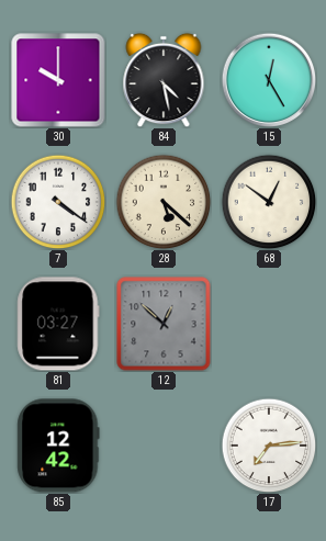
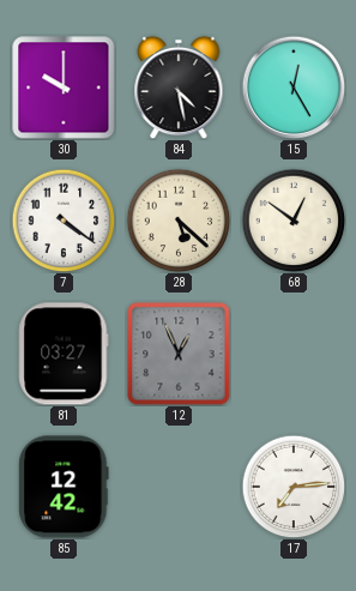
12: 12:52 -> 12:56
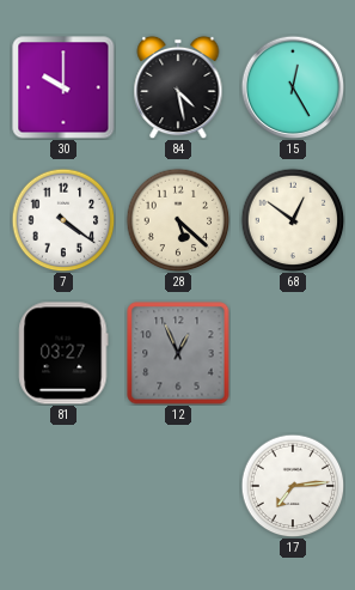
85: 12:42 -> none
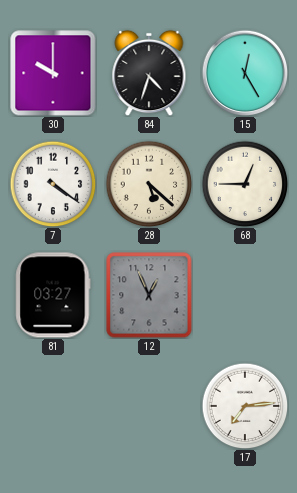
84: 4:28 -> 4:33
68: 12:51 -> 12:45
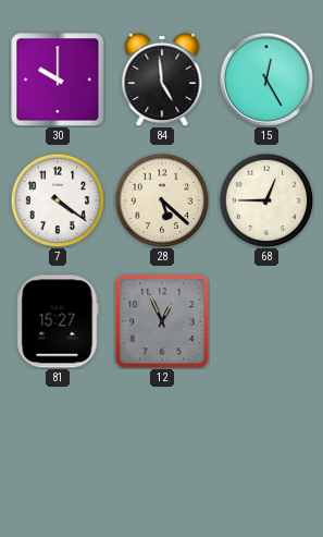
84: 4:33 -> 4:59
81: 03:27 -> 15:27
17: 7:14 -> none
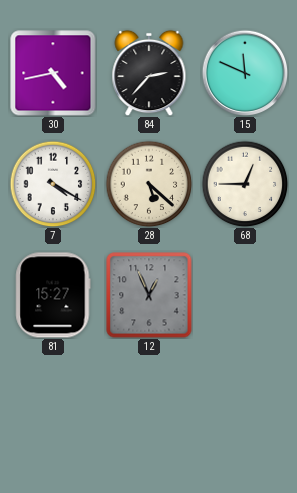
30: 10:00 -> 4:43
84: 4:59 -> 2:37
15: 12:25 -> 11:49
7: 4:21 -> 4:20
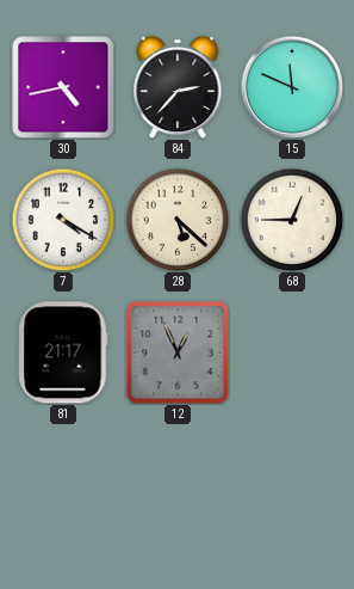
81: 15:27 -> 21:17
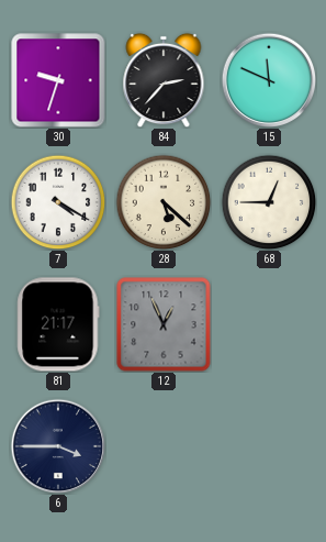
30: 4:43 -> 9:33
6: none -> 3:45
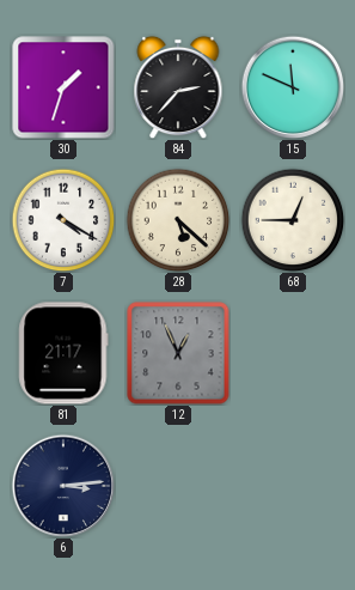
30: 9:33 -> 1:33
6: 3:45 -> 3:14
